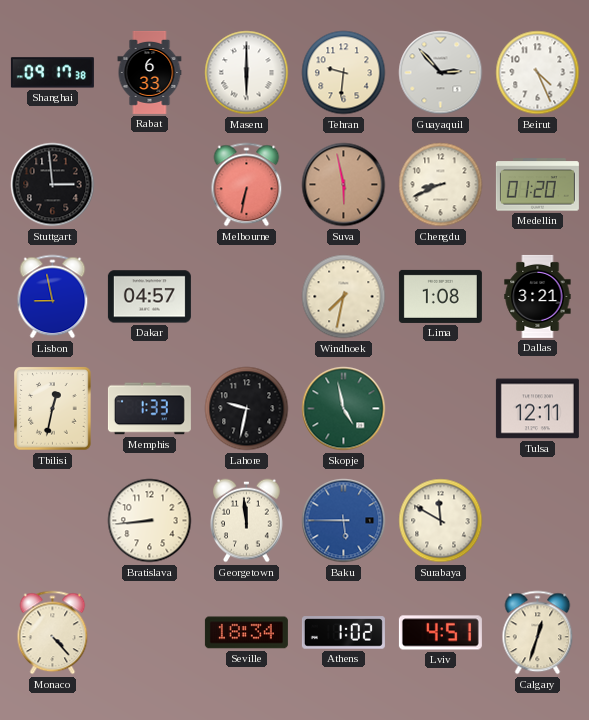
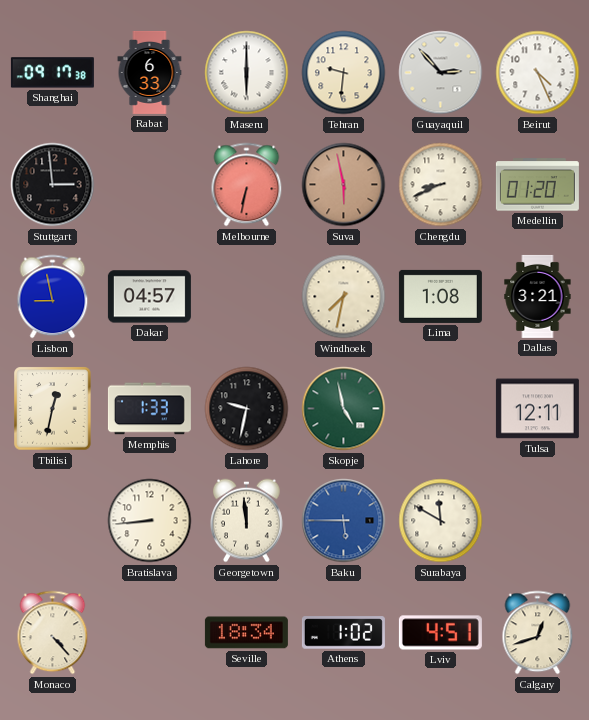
Calgary: 12:33 -> 12:42
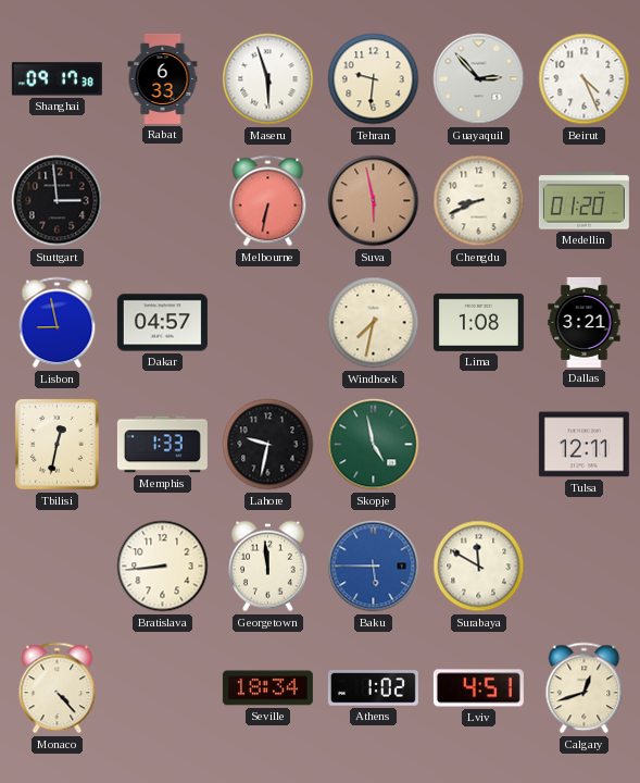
Maseru: 6:00 -> 5:57
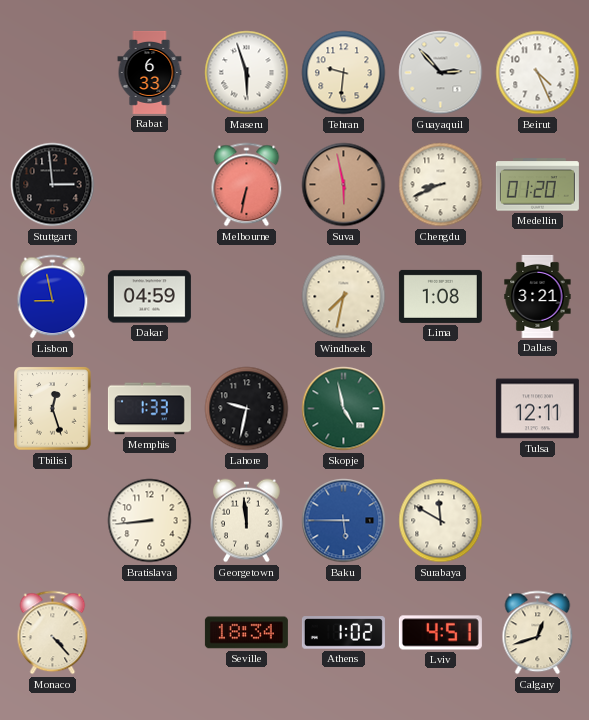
Shanghai: 09:17 -> none
Dakar: 04:57 -> 04:59
Tbilisi: 12:32 -> 12:27
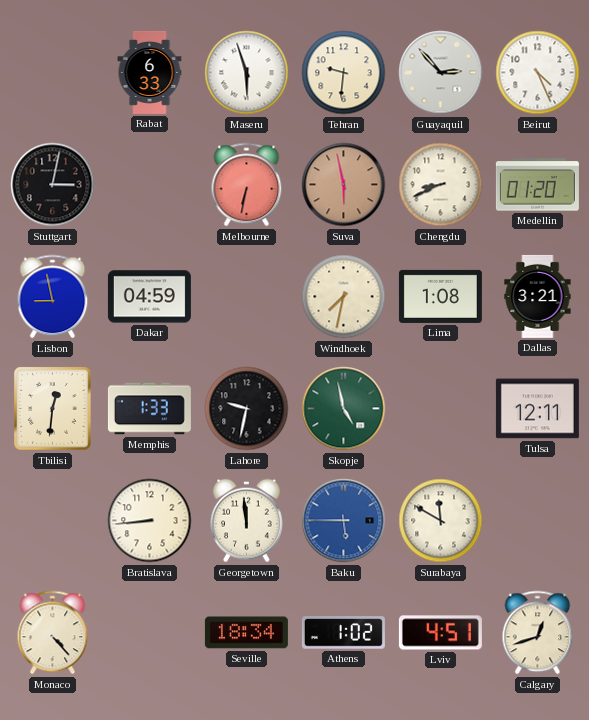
Stuttgart: 2:59 -> 3:02
Tbilisi: 12:27 -> 12:31
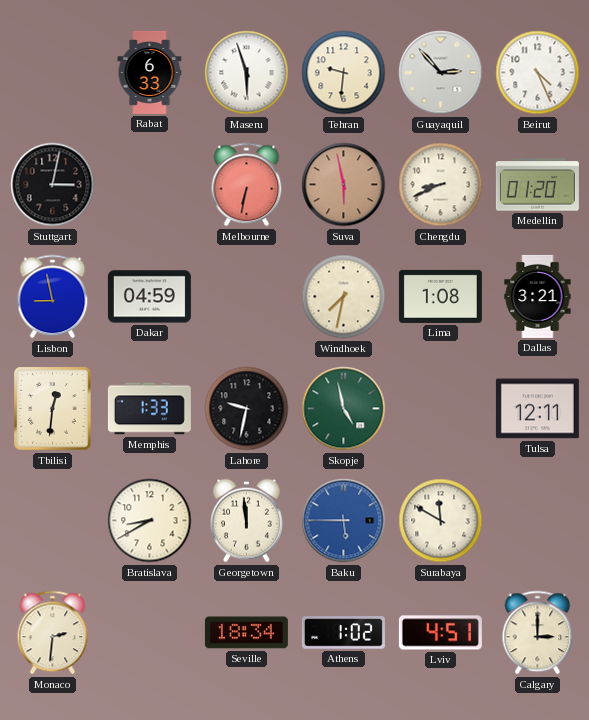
Bratislava: 8:44 -> 8:40
Monaco: 4:23 -> 2:31
Calgary: 12:42 -> 3:00
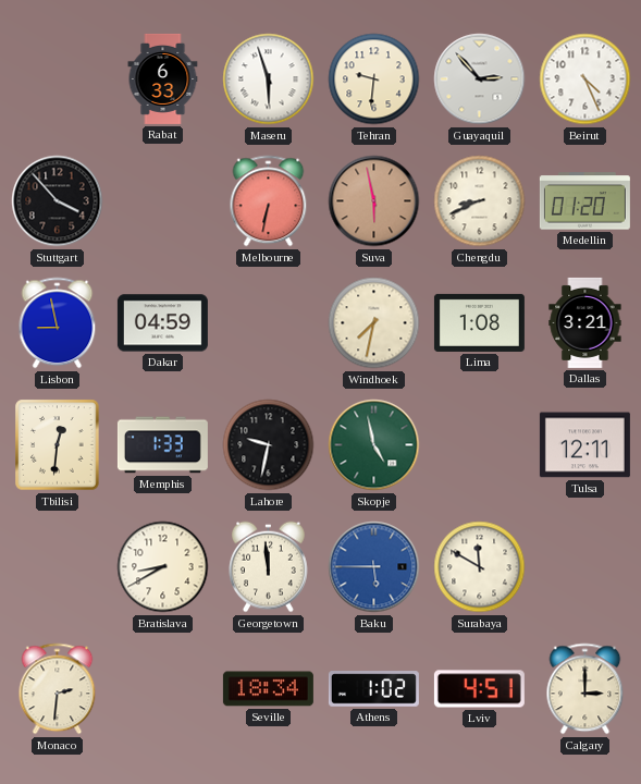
Stuttgart: 3:02 -> 3:53
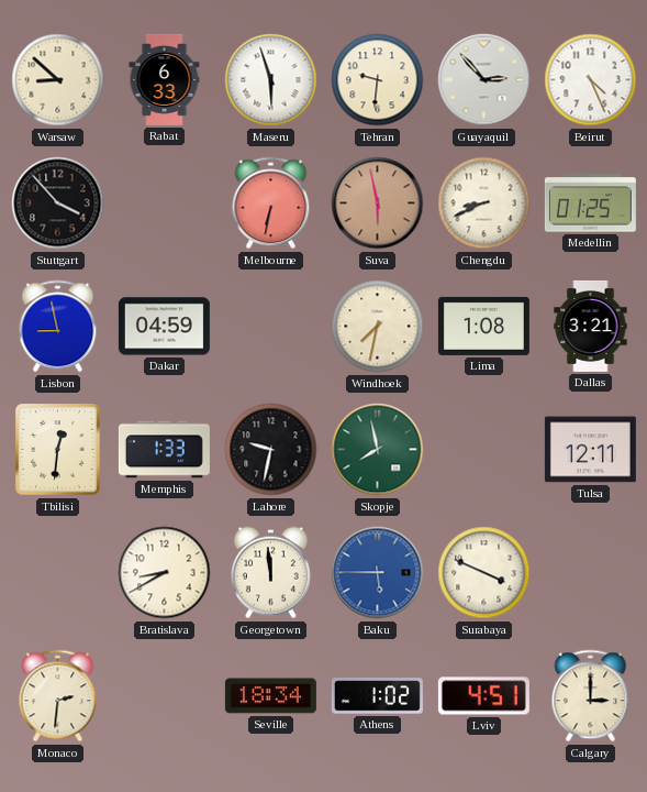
Warsaw: none -> 8:52
Medellin: 01:20 -> 01:25
Skopje: 4:58 -> 7:58
Surabaya: 11:50 -> 3:49
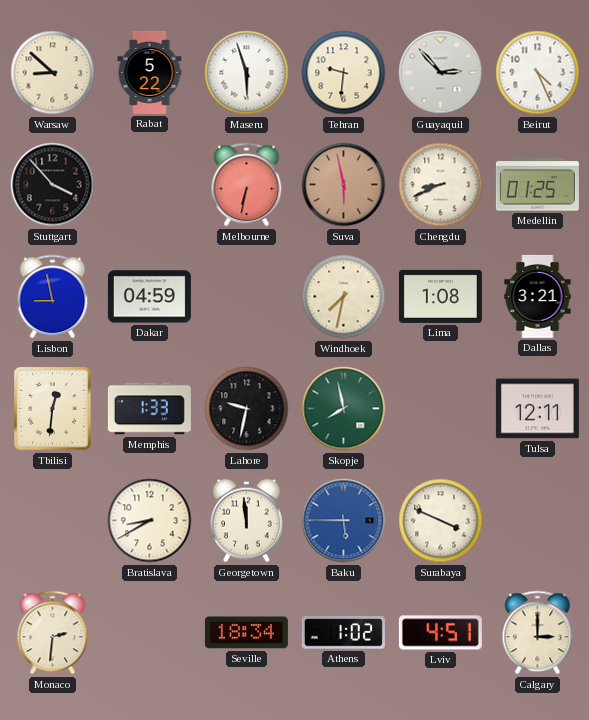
Rabat: 6:33 -> 5:22
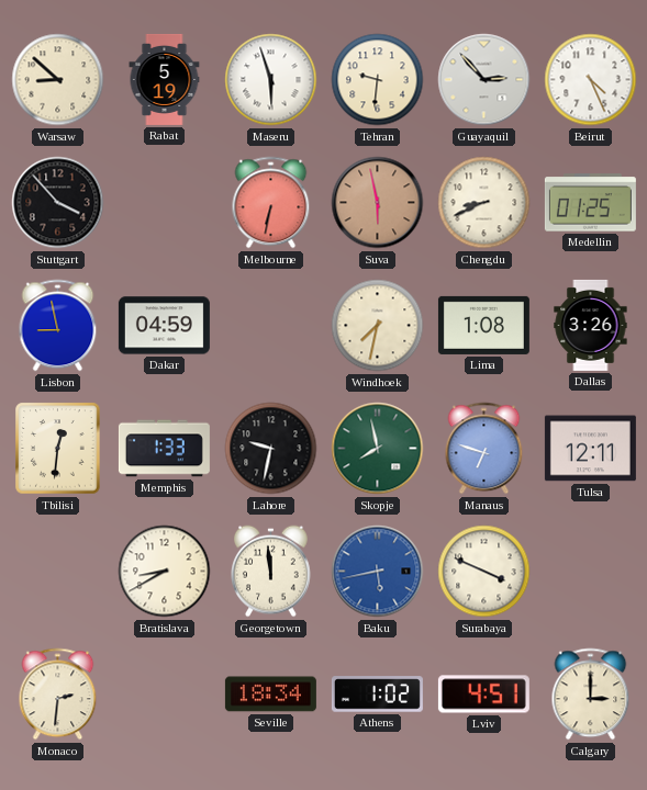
Rabat: 5:22 -> 5:19
Dallas: 3:21 -> 3:26
Manaus: none -> 6:48
Baku: 5:45 -> 5:43
